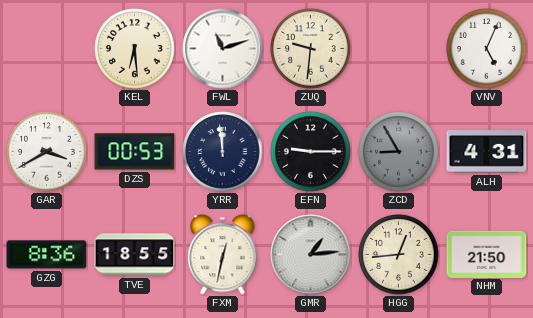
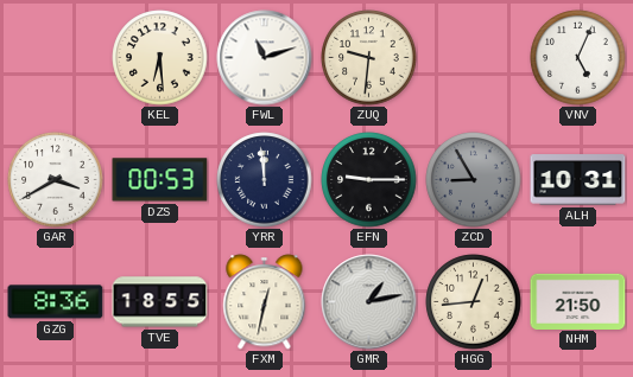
ALH: 4:31 -> 10:31
GMR: 1:14 -> 1:13
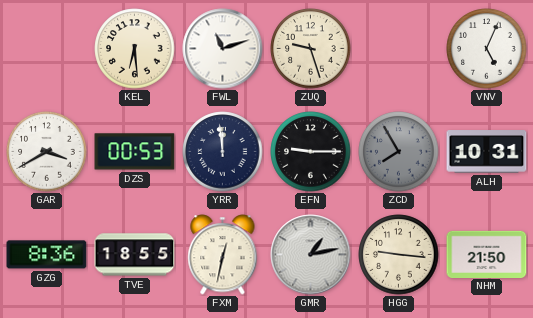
ZUQ: 9:31 -> 9:27
ZCD: 8:55 -> 7:55
HGG: 12:44 -> 9:16
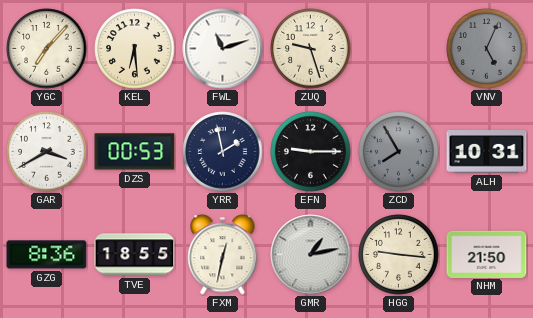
YGC: none -> 7:07
VNV dial: white -> grey
YRR: 11:59 -> 1:58
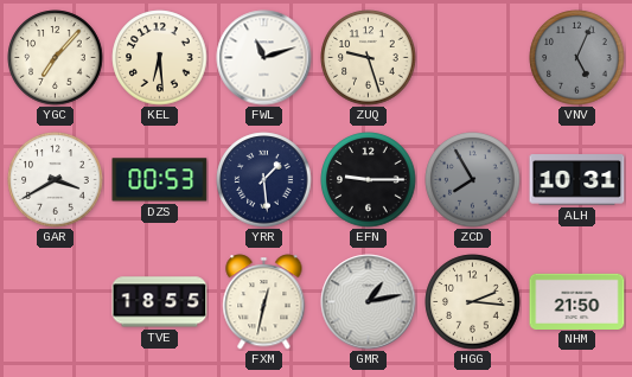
YRR: 1:58 -> 1:29
GZG: 8:36 -> none
HGG: 9:16 -> 2:16
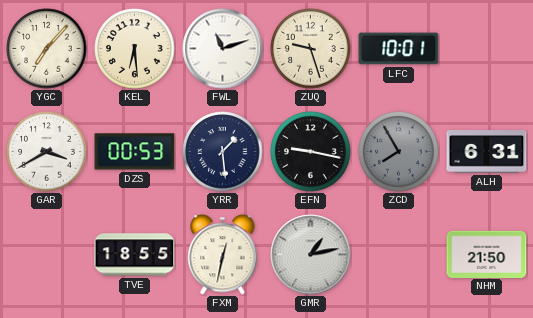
LFC: none -> 10:01
VNV: 5:04 -> none
EFN: 9:15 -> 9:17
ALH: 10:31 -> 6:31
HGG: 2:16 -> none
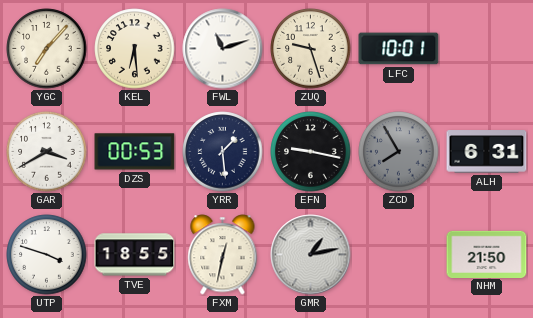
UTP: none -> 3:48
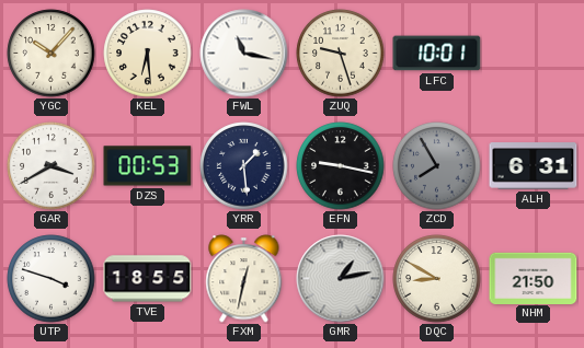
YGC: 7:07 -> 10:07
FWL: 11:12 -> 11:17
DQC: none -> 8:50
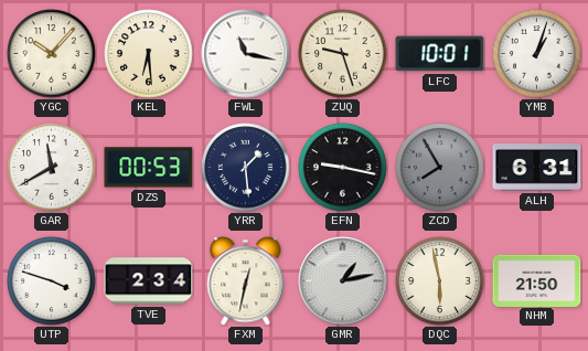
YMB: none -> 1:03
GAR: 3:40 -> 11:40
TVE: 18:55 -> 2:34
DQC: 8:50 -> 5:58
